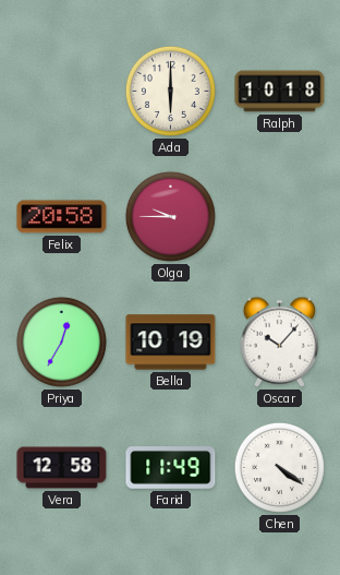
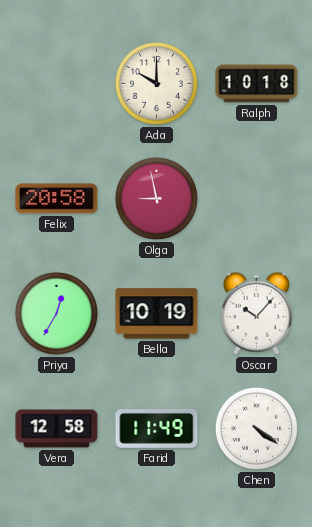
Ada: 6:00 -> 10:00
Olga: 9:45 -> 8:58
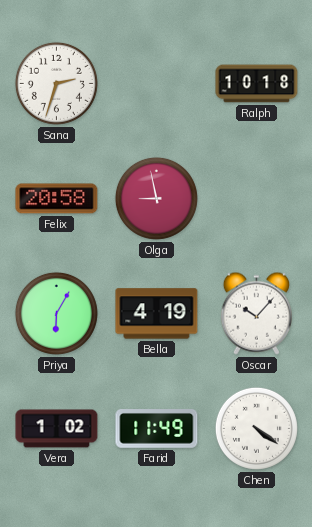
Sana: none -> 2:33
Ada: 10:00 -> none
Priya: 12:35 -> 6:05
Bella: 10:19 -> 4:19
Vera: 12:58 -> 1:02
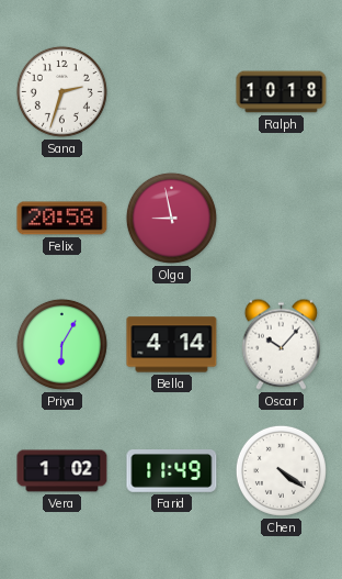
Bella: 4:19 -> 4:14
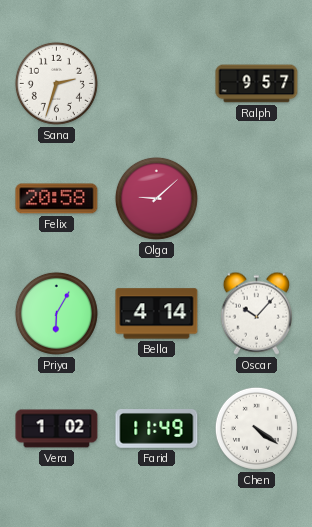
Ralph: 10:18 -> 9:57
Olga: 8:58 -> 9:08
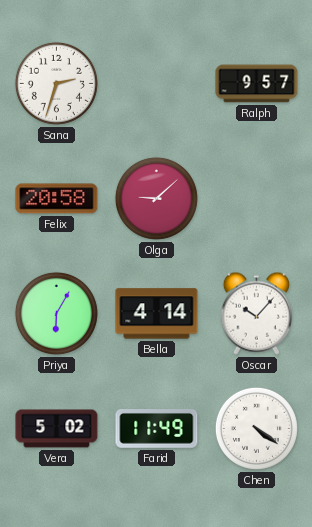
Vera: 1:02 -> 5:02
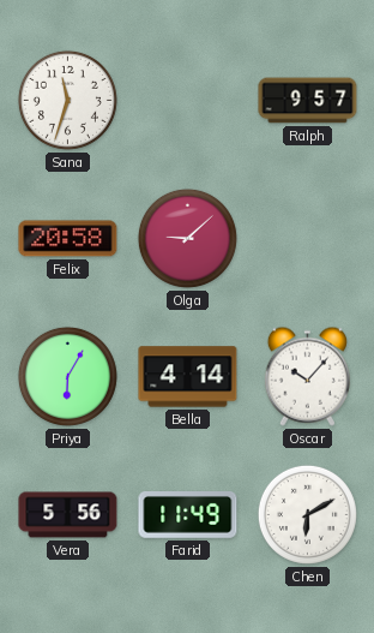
Sana: 2:33 -> 11:33
Vera: 5:02 -> 5:56
Chen: 4:21 -> 6:10
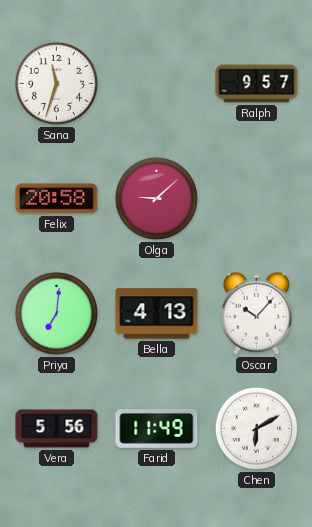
Priya: 6:05 -> 7:01
Bella: 4:14 -> 4:13
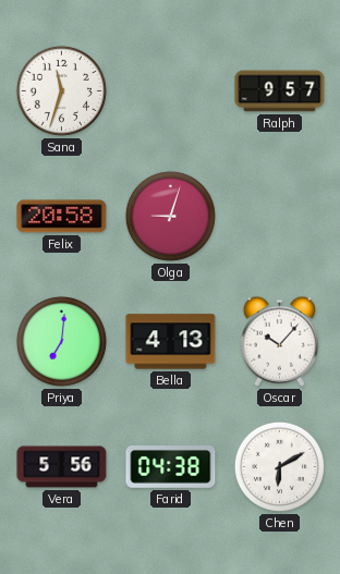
Olga: 9:08 -> 9:03
Farid: 11:49 -> 04:38
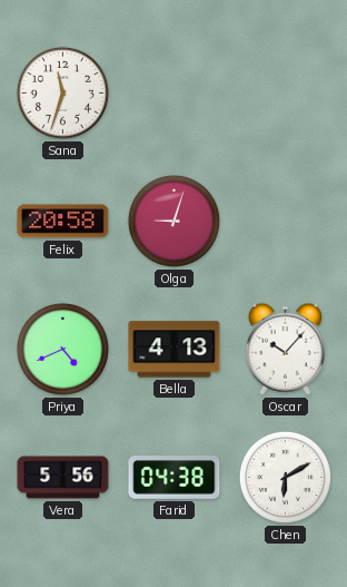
Ralph: 9:57 -> none
Priya: 7:01 -> 4:41
